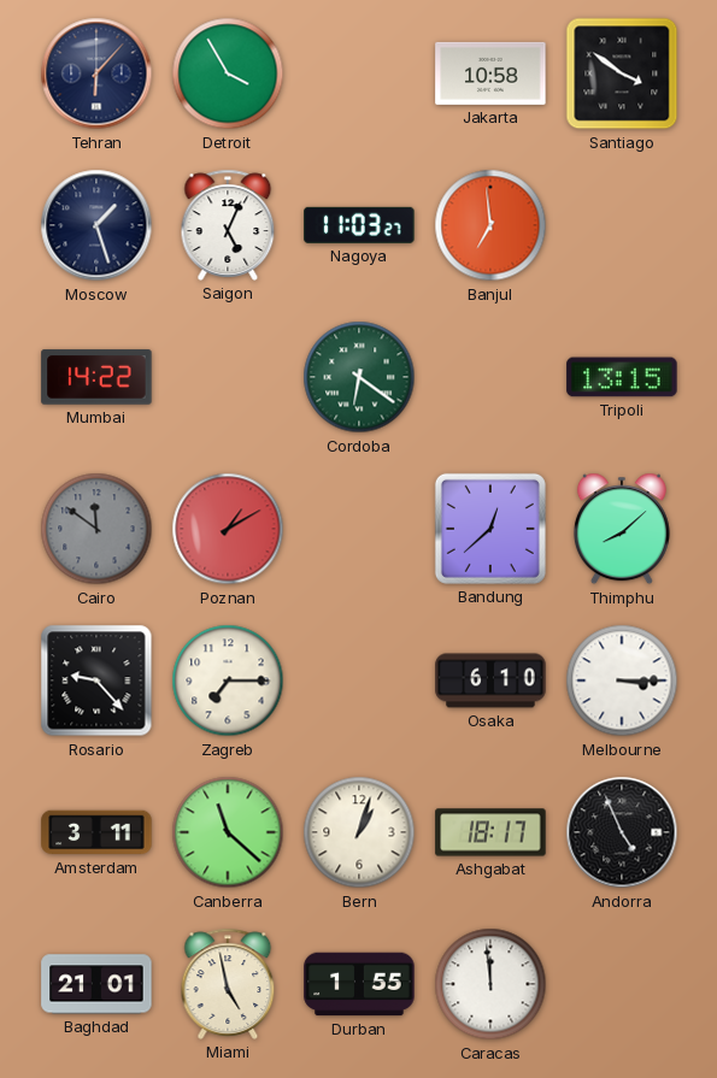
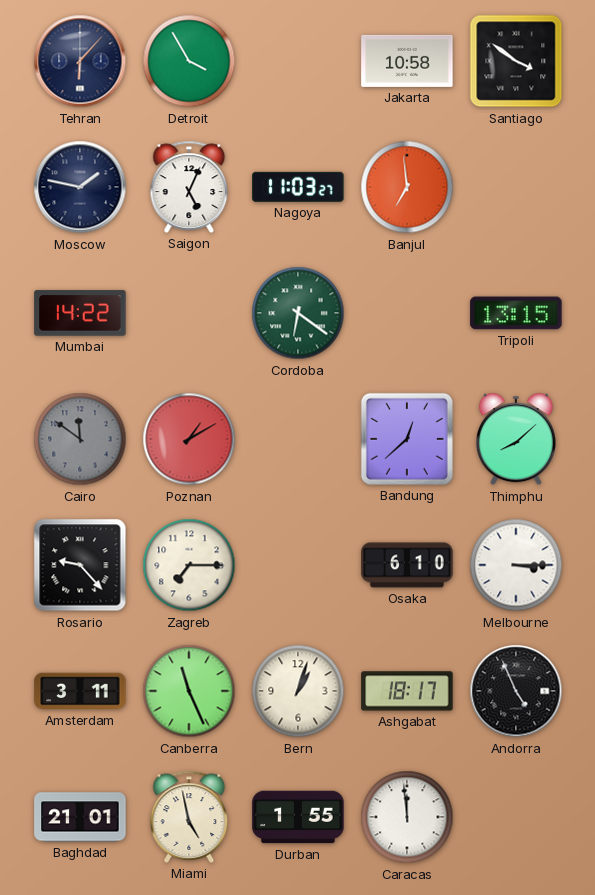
Moscow: 1:27 -> 1:47
Canberra: 11:22 -> 11:26
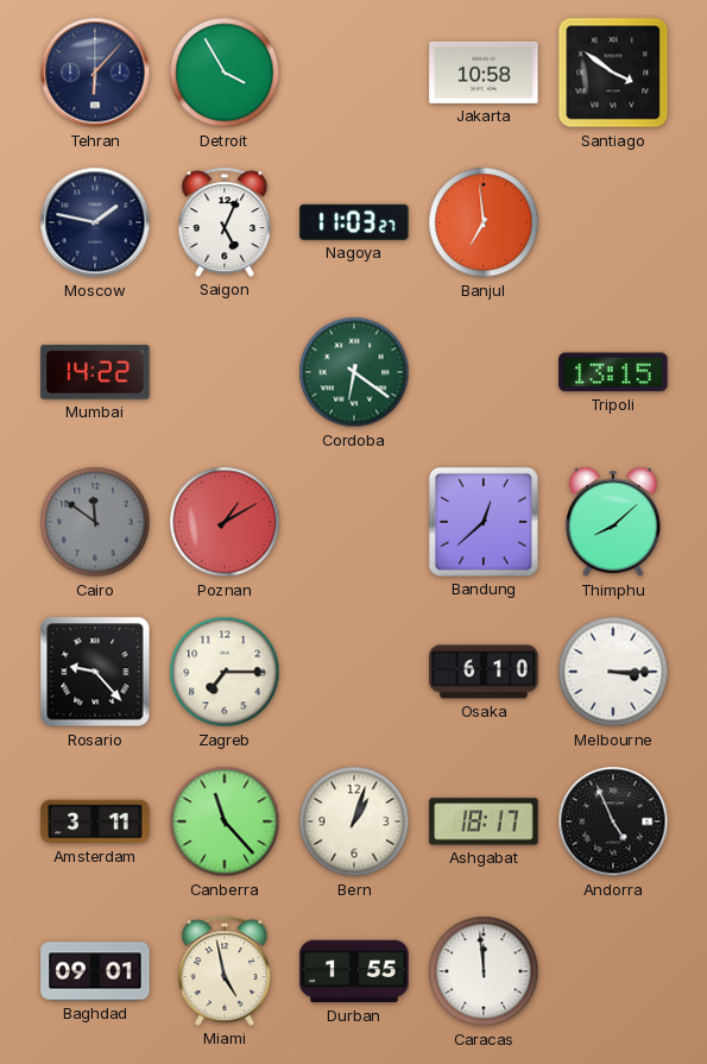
Canberra: 11:26 -> 11:23
Baghdad: 21:01 -> 09:01
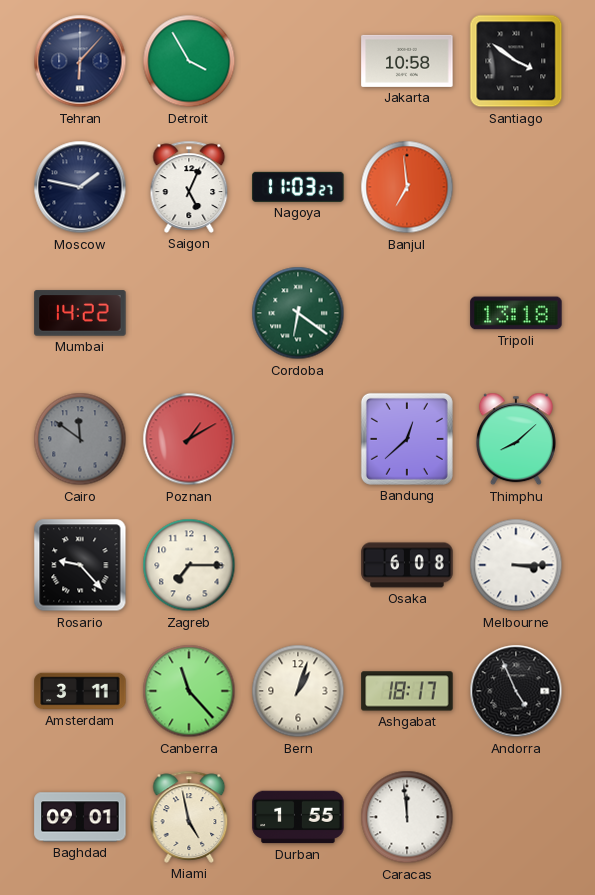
Tripoli: 13:15 -> 13:18
Osaka: 6:10 -> 6:08
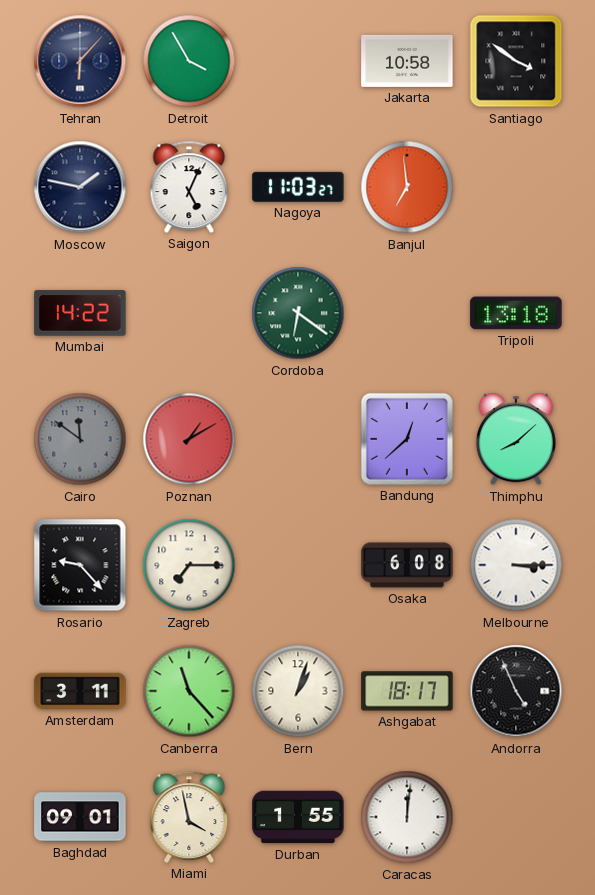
Miami: 4:58 -> 3:58
Caracas: 11:59 -> 12:01
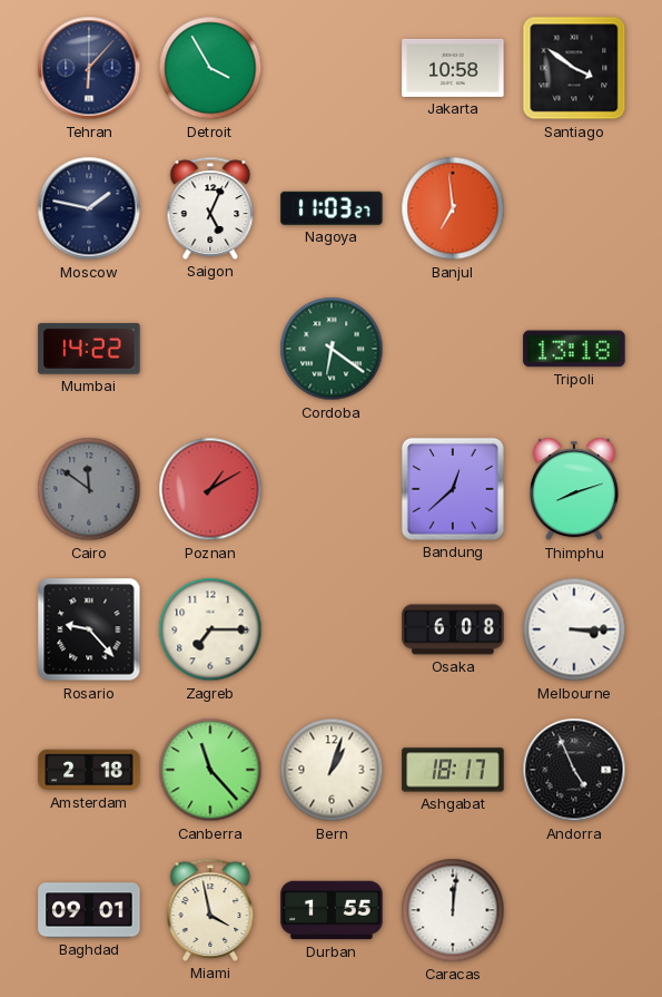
Thimphu: 8:08 -> 8:12
Amsterdam: 3:11 -> 2:18
